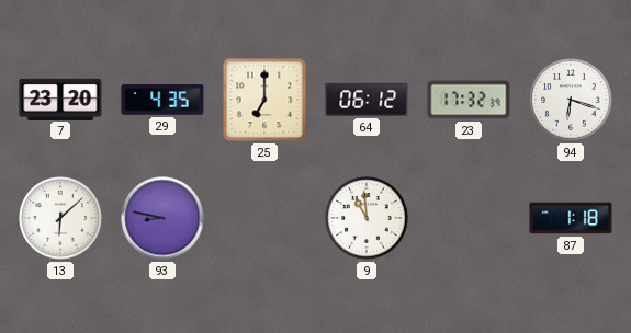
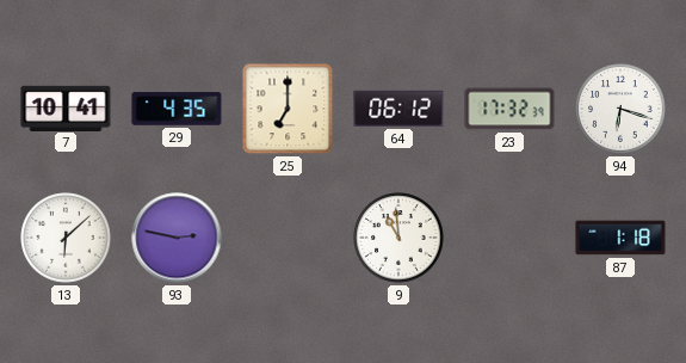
7: 23:20 -> 10:41
93: 8:47 -> 2:47
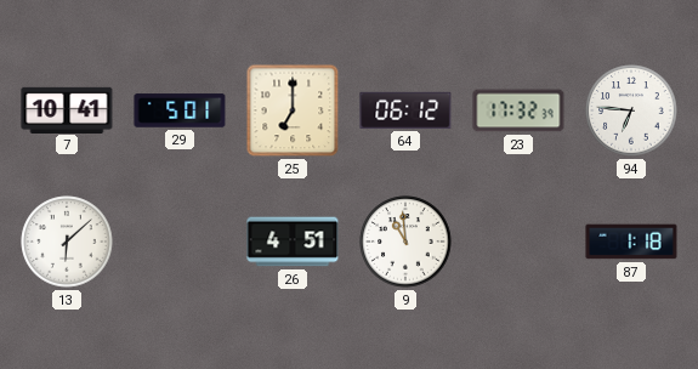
29: 4:35 -> 5:01
94: 6:18 -> 6:46
93: 2:47 -> none
26: none -> 4:51
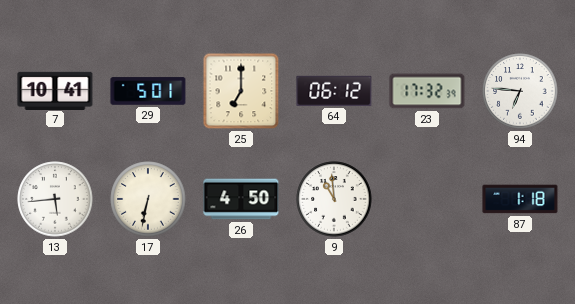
13: 6:08 -> 5:44
17: none -> 6:32
26: 4:51 -> 4:50
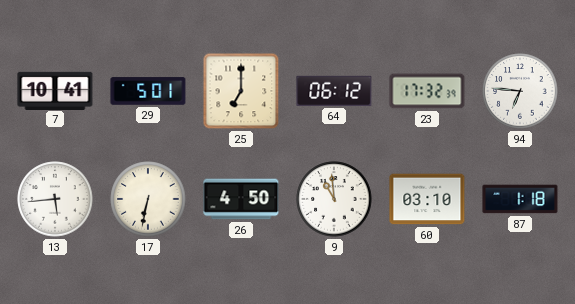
60: none -> 03:10
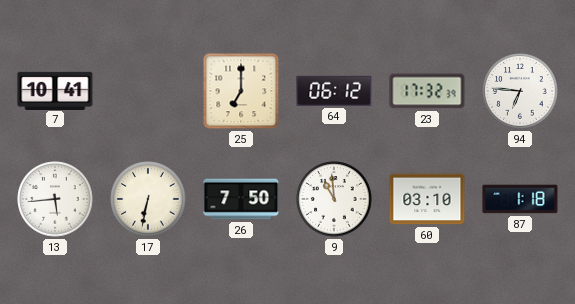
29: 5:01 -> none
26: 4:50 -> 7:50
